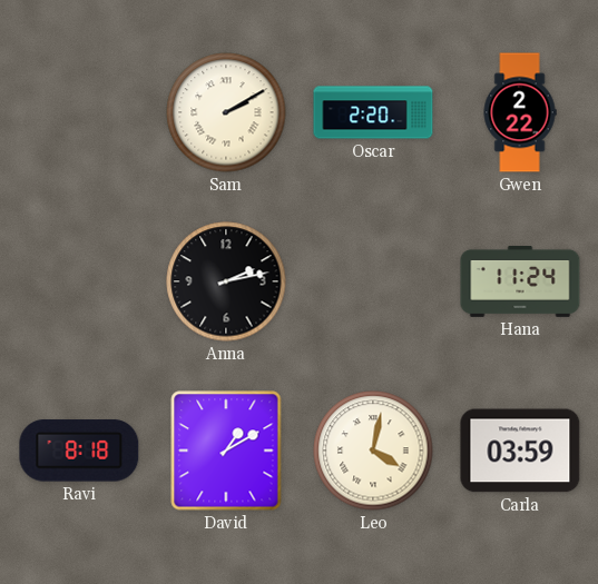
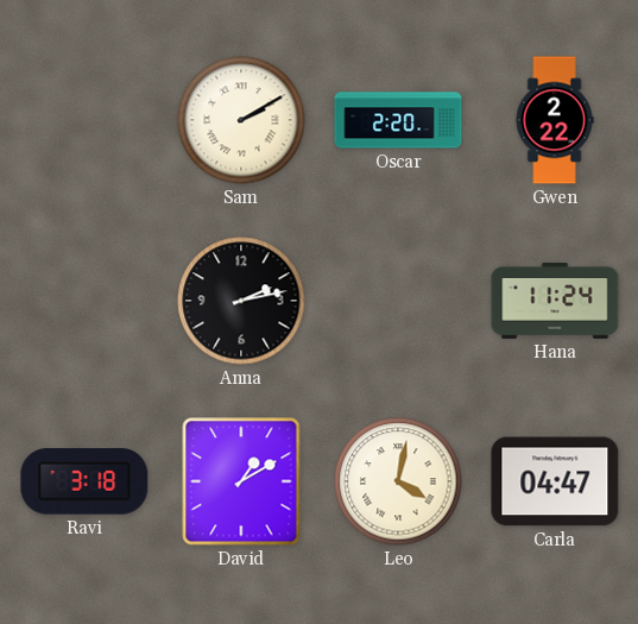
Ravi: 8:18 -> 3:18
Carla: 03:59 -> 04:47
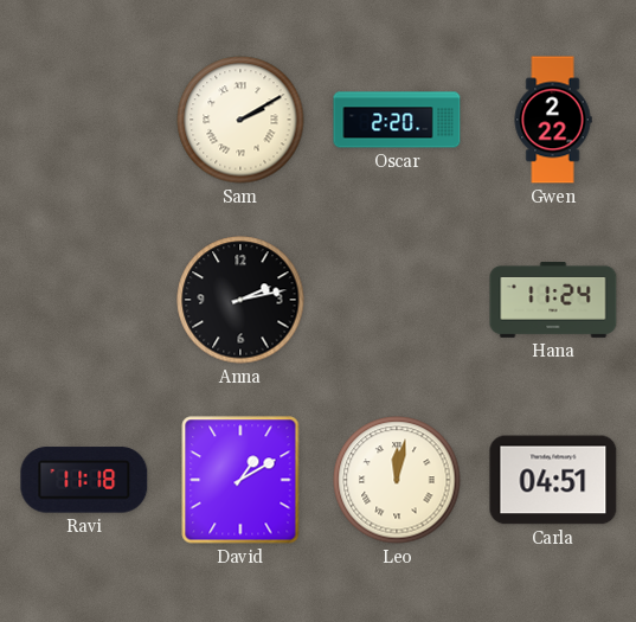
Ravi: 3:18 -> 11:18
Leo: 4:02 -> 12:02
Carla: 04:47 -> 04:51
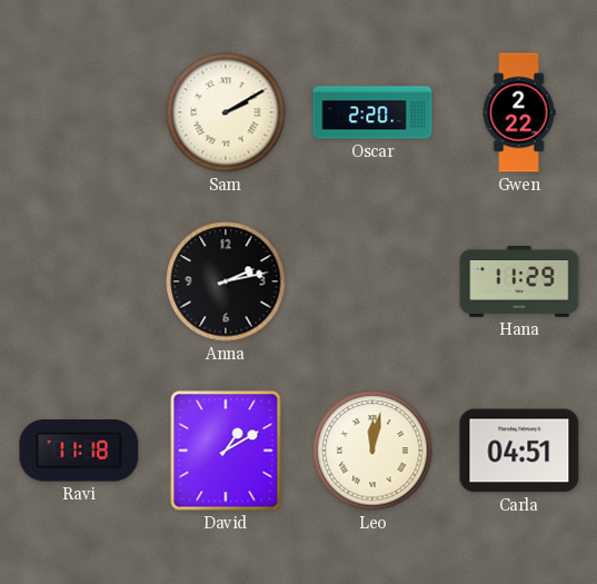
Hana: 11:24 -> 11:29
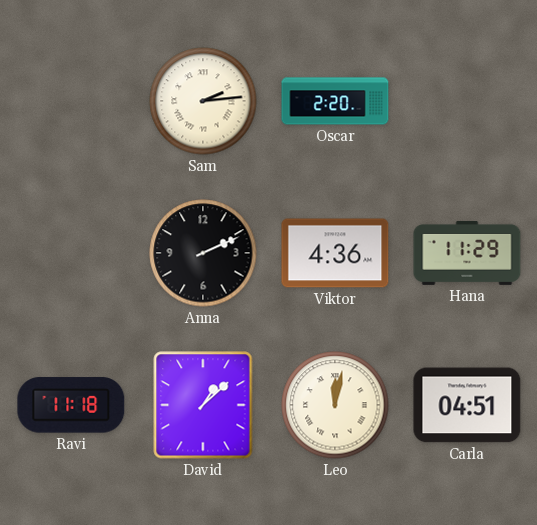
Sam: 2:10 -> 2:14
Gwen: 2:22 -> none
Anna: 2:13 -> 2:11
Viktor: none -> 4:36
David: 1:10 -> 1:08
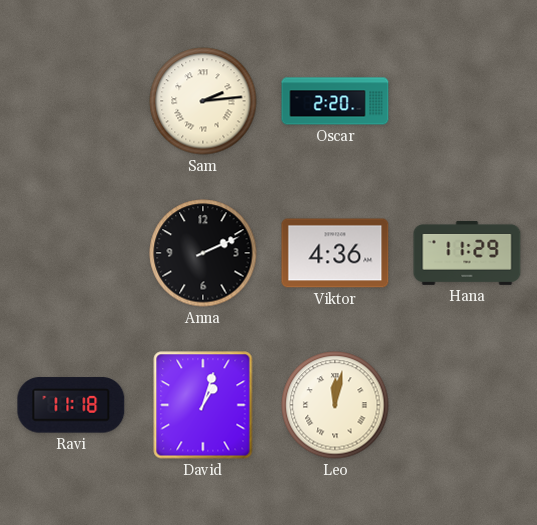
David: 1:08 -> 1:03
Carla: 04:51 -> none
